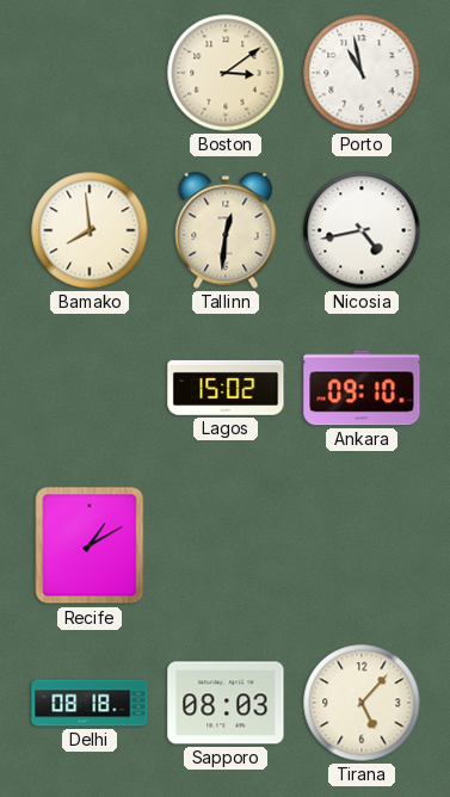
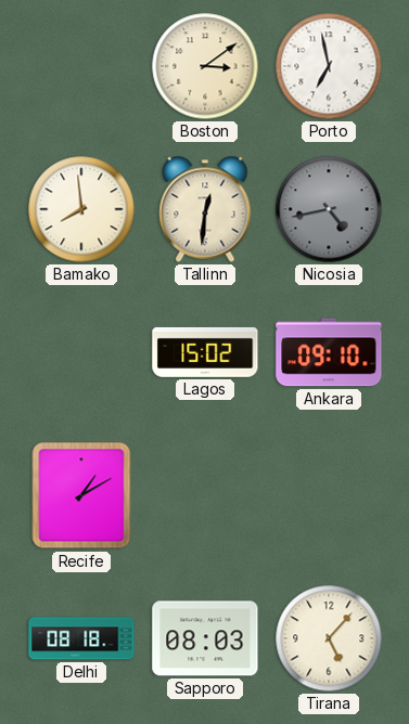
Porto: 10:58 -> 6:58
Nicosia dial: white -> grey
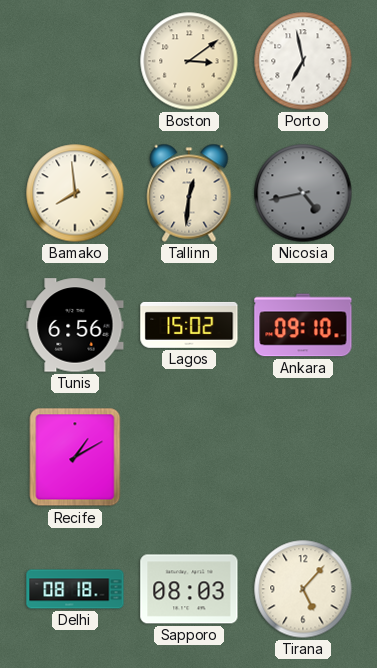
Tunis: none -> 6:56
